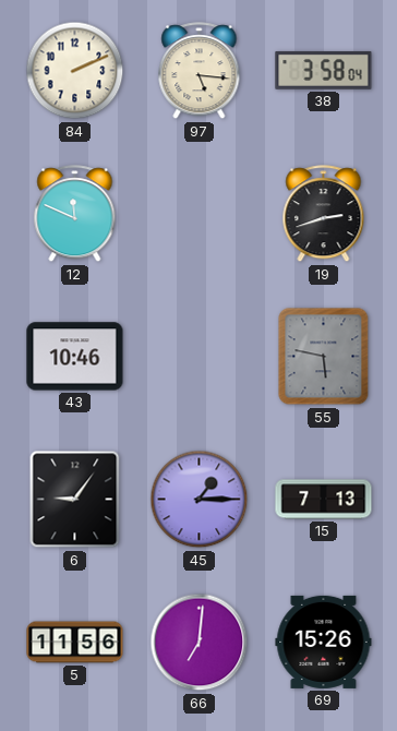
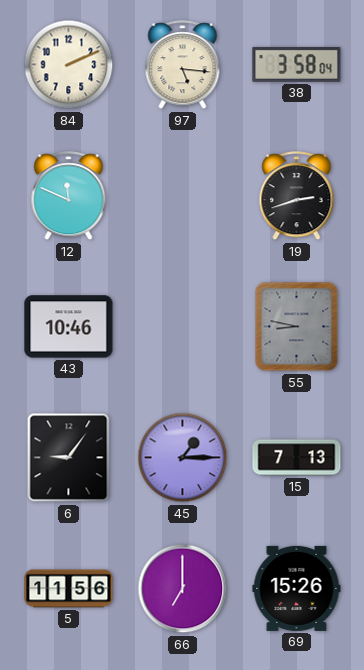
55: 5:47 -> 8:47
66: 7:01 -> 7:00
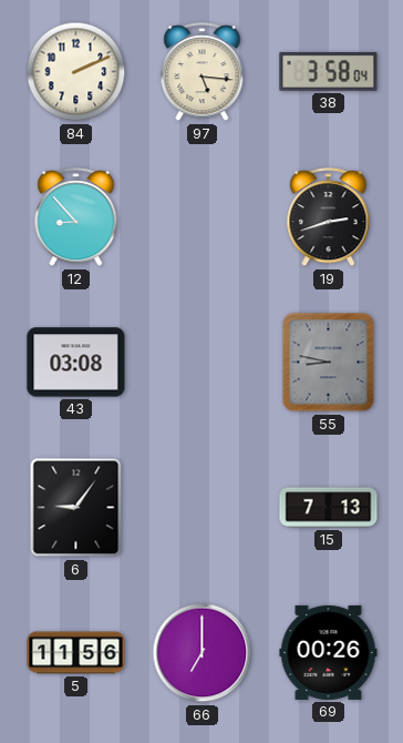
12: 11:49 -> 8:53
43: 10:46 -> 03:08
45: 1:15 -> none
69: 15:26 -> 00:26
